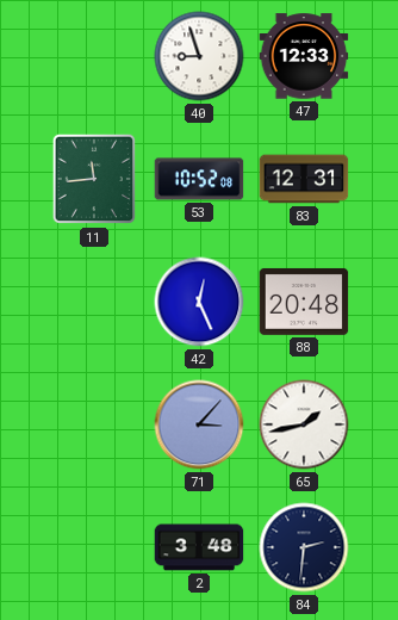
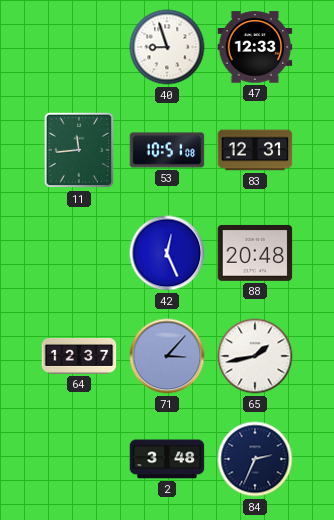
53: 10:52 -> 10:51
64: none -> 12:37
84: 2:31 -> 2:34
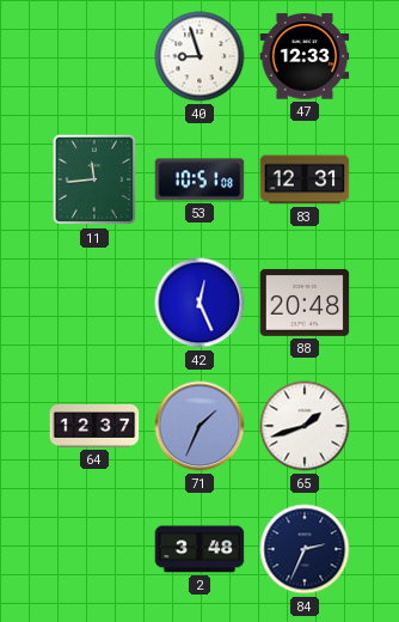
71: 3:07 -> 1:34
65: 1:43 -> 1:42
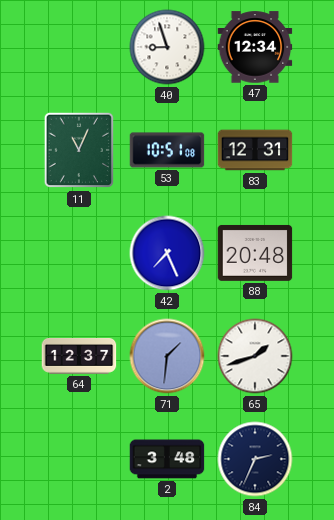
47: 12:33 -> 12:34
11: 11:44 -> 11:04
42: 12:26 -> 7:26
71: 1:34 -> 1:31
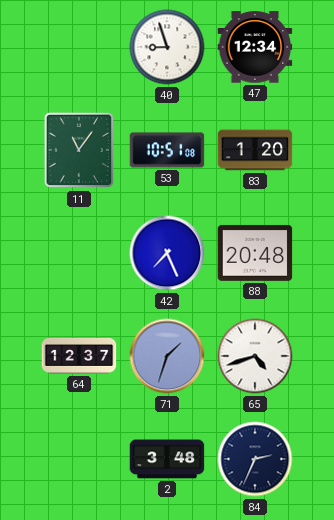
11: 11:04 -> 11:06
83: 12:31 -> 1:20
71: 1:31 -> 1:33
65: 1:42 -> 4:42
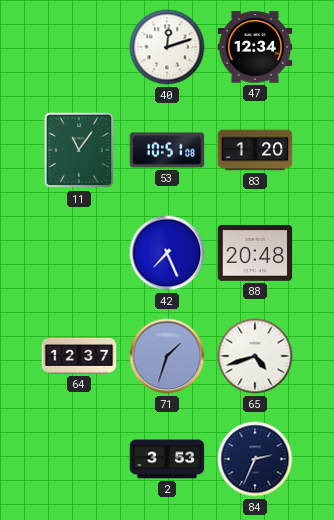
40: 8:57 -> 12:12
2: 3:48 -> 3:53
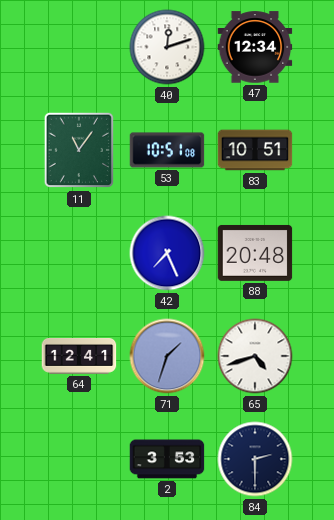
83: 1:20 -> 10:51
64: 12:37 -> 12:41
84: 2:34 -> 2:30
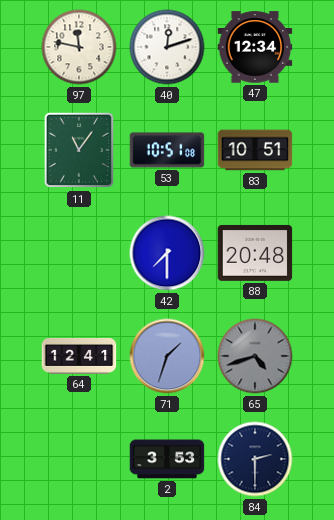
97: none -> 11:47
42: 7:26 -> 7:30
65 dial: white -> grey
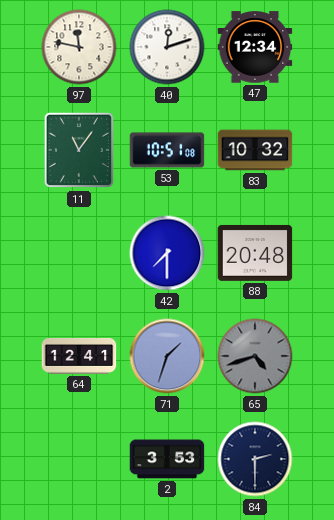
83: 10:51 -> 10:32
